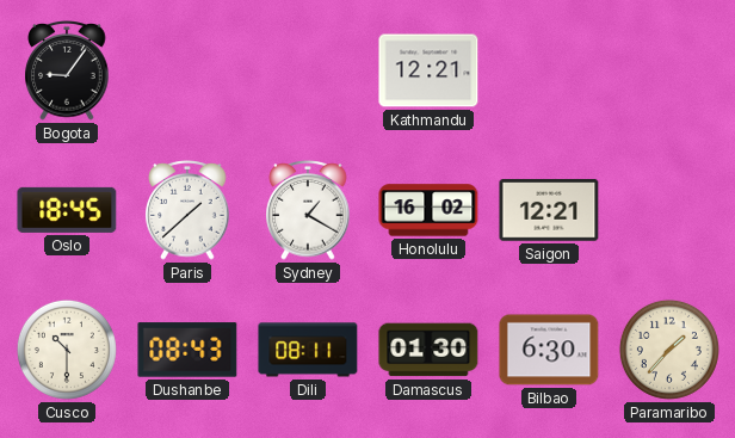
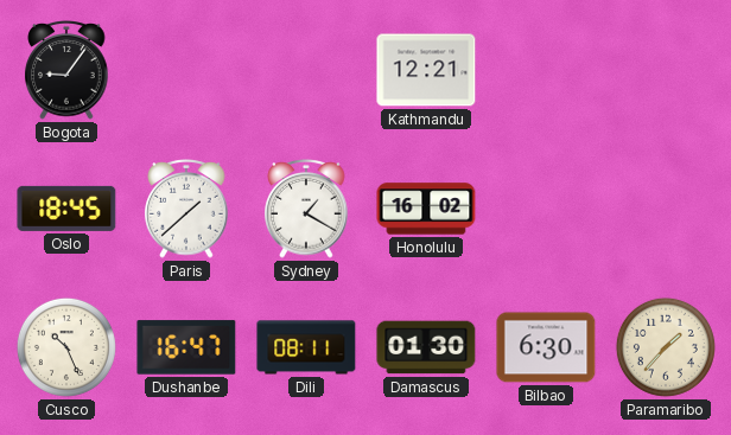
Saigon: 12:21 -> none
Cusco: 10:30 -> 10:26
Dushanbe: 08:43 -> 16:47
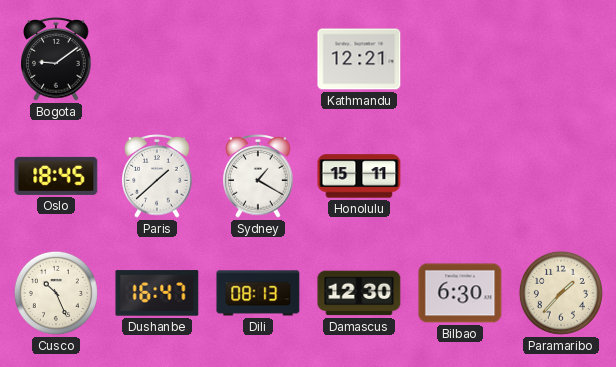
Bogota: 9:06 -> 9:09
Honolulu: 16:02 -> 15:11
Dili: 08:11 -> 08:13
Damascus: 01:30 -> 12:30
